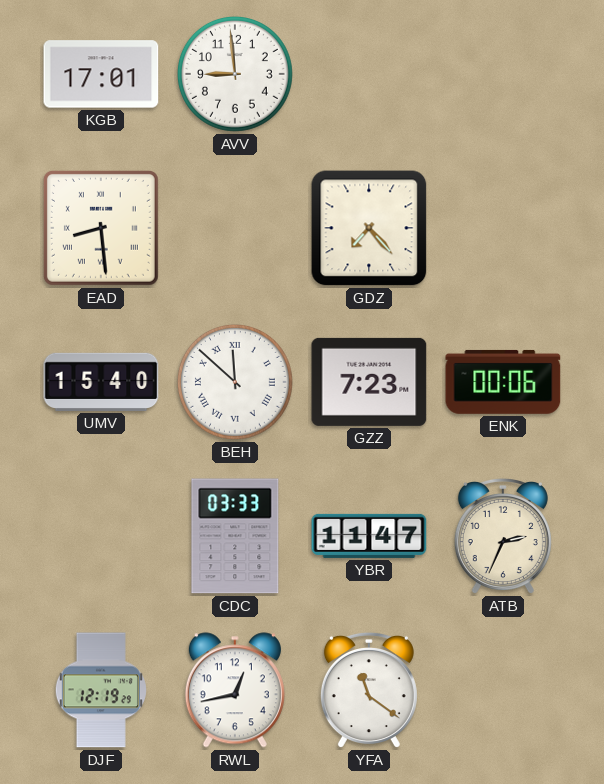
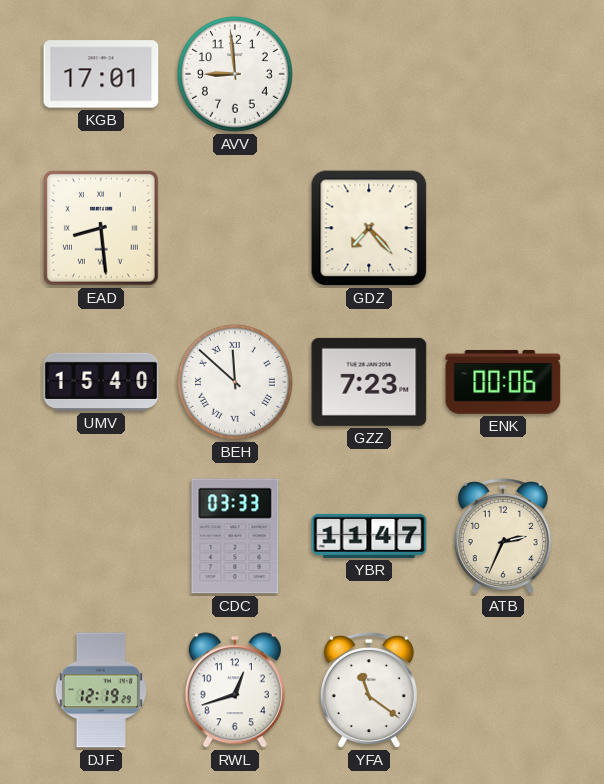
RWL: 12:43 -> 12:42
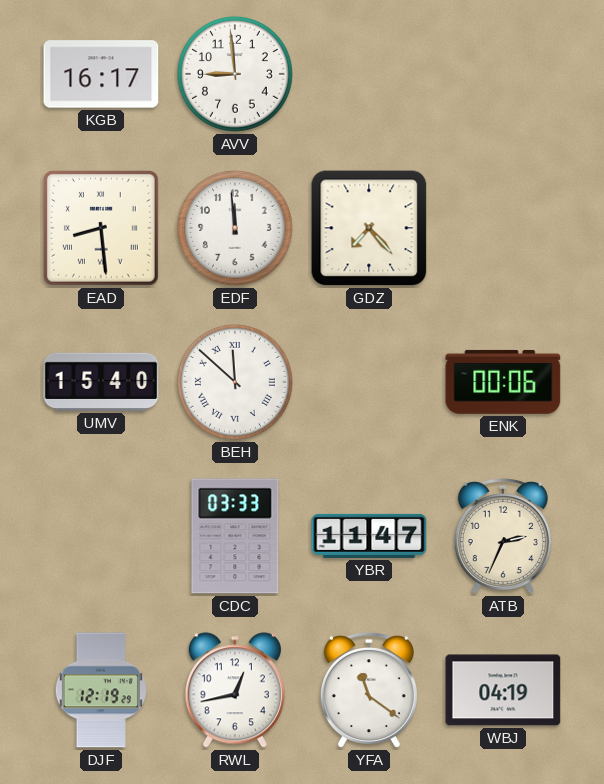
KGB: 17:01 -> 16:17
EDF: none -> 11:59
GZZ: 7:23 -> none
RWL: 12:42 -> 12:43
WBJ: none -> 04:19
